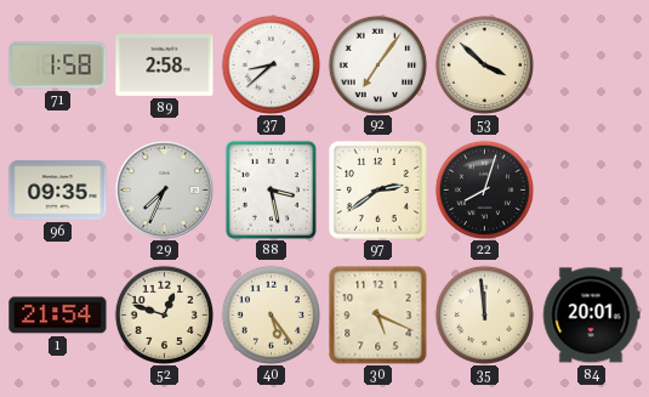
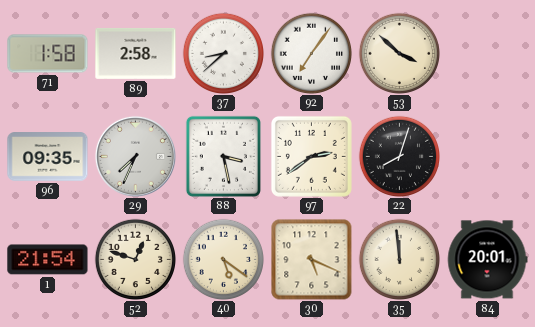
40: 5:24 -> 5:21
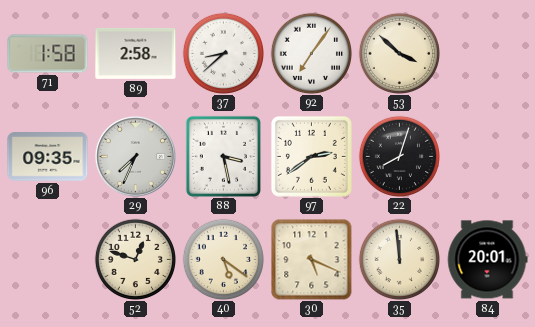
1: 21:54 -> none
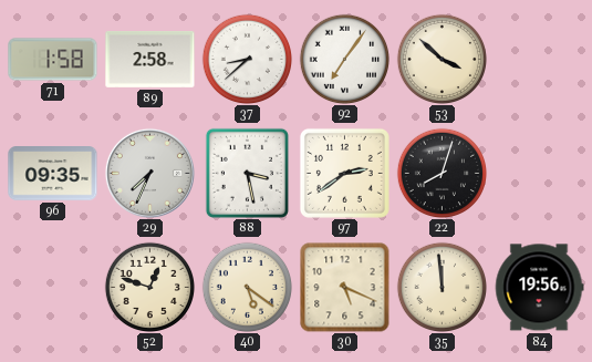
84: 20:01 -> 19:56
